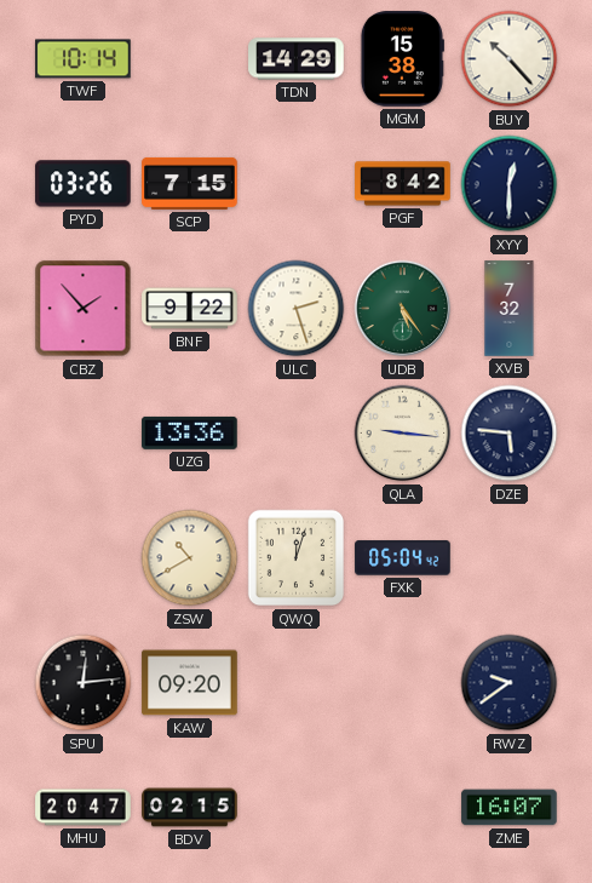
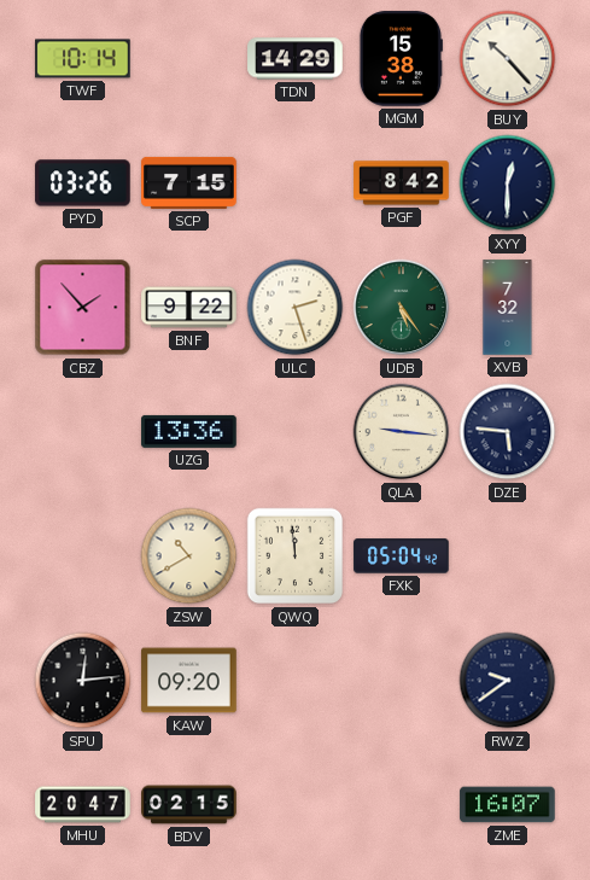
QWQ: 12:03 -> 11:59
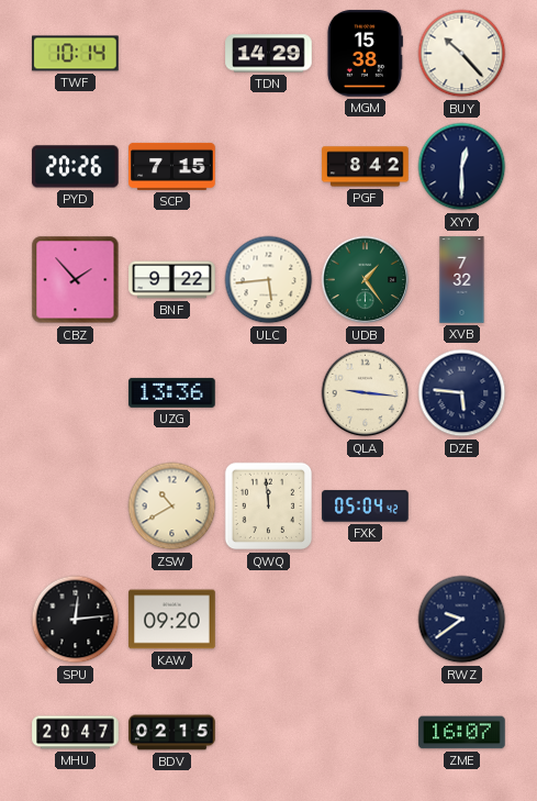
PYD: 03:26 -> 20:26
ULC: 2:27 -> 5:44
UDB: 5:24 -> 1:24
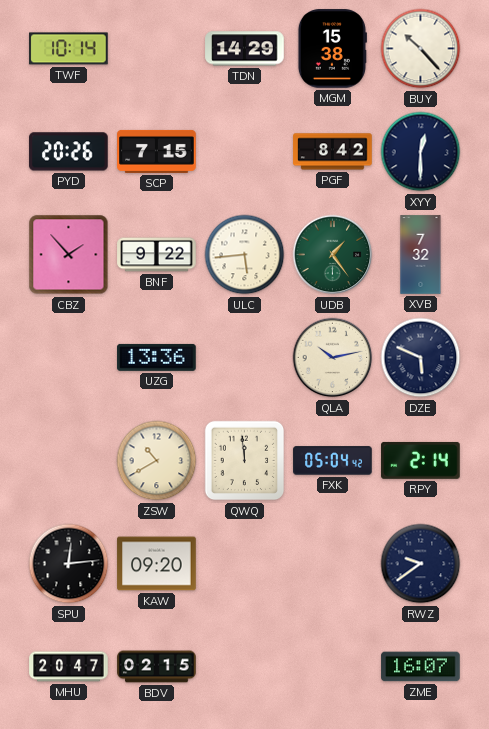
QLA: 9:16 -> 10:13
DZE: 5:46 -> 5:49
RPY: none -> 2:14
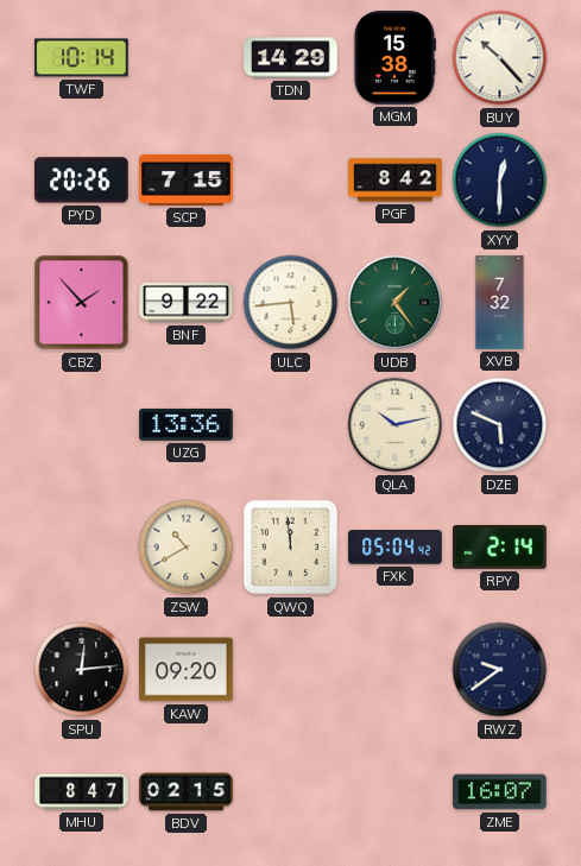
MHU: 20:47 -> 8:47
